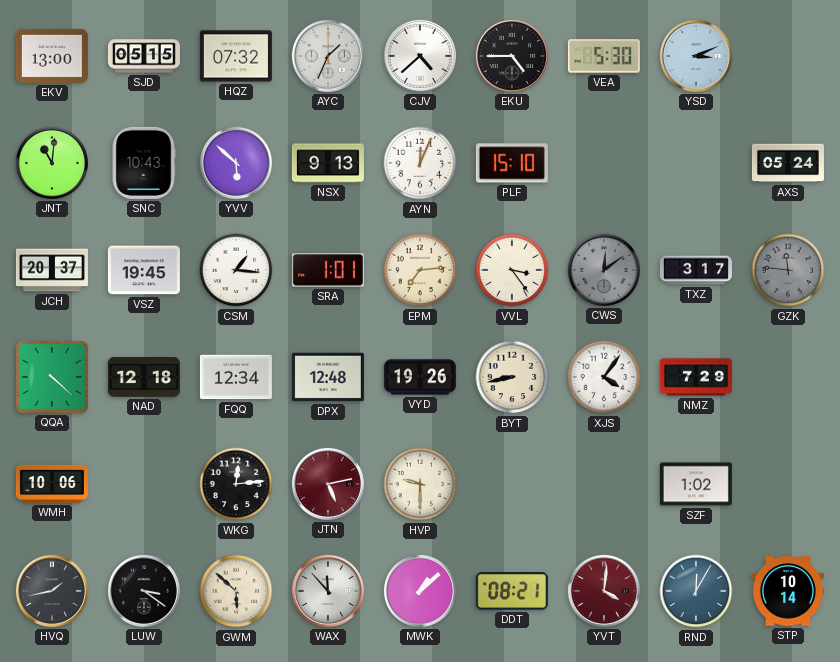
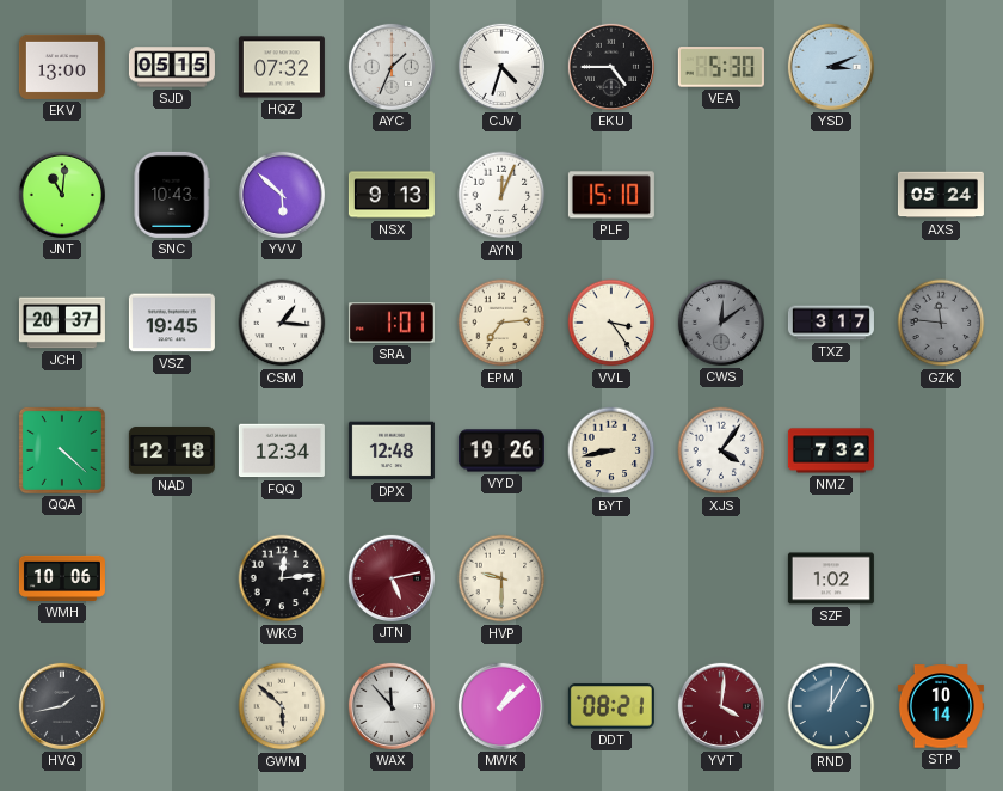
CJV: 4:38 -> 4:33
NMZ: 7:29 -> 7:32
LUW: 3:21 -> none
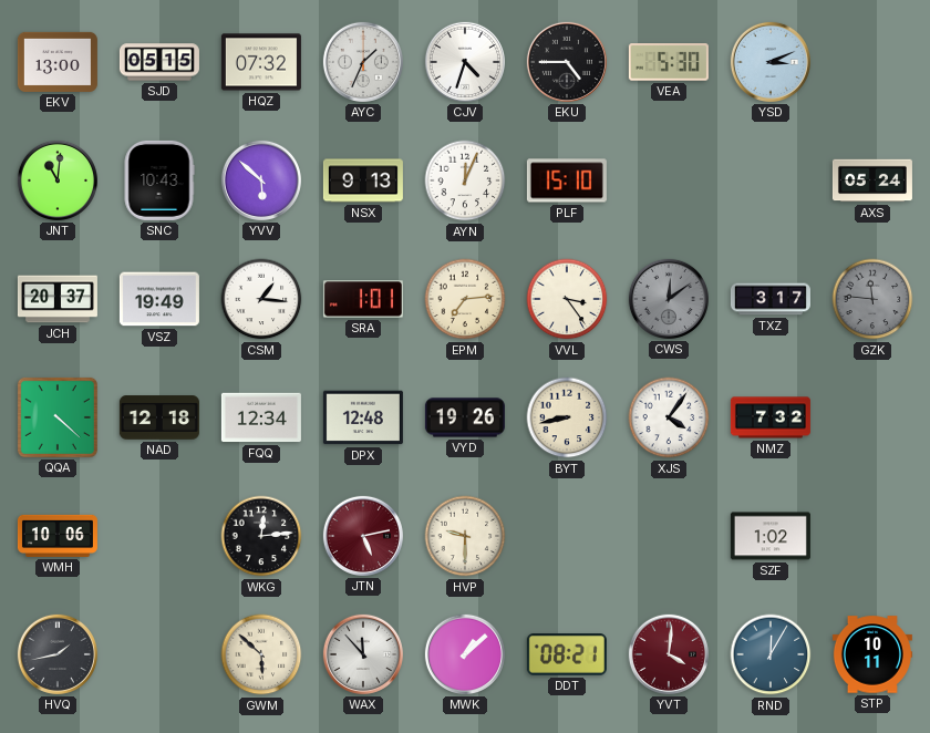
VSZ: 19:45 -> 19:49
STP: 10:14 -> 10:11
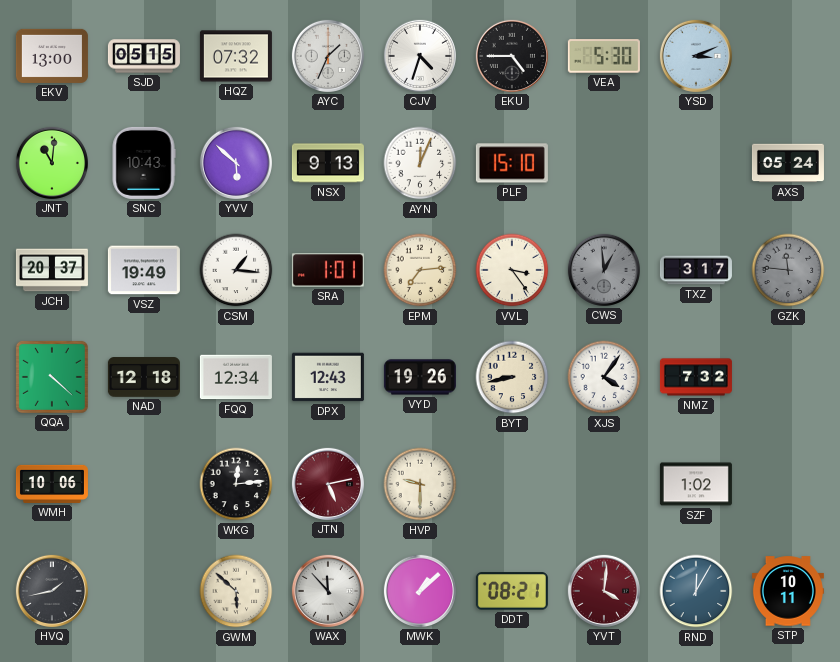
CWS: 12:09 -> 12:59
DPX: 12:48 -> 12:43
